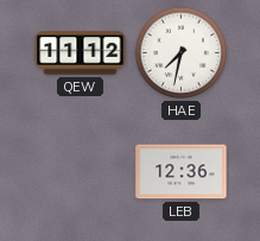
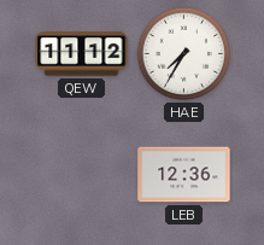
HAE: 7:32 -> 7:35
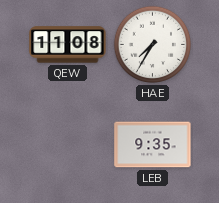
QEW: 11:12 -> 11:08
LEB: 12:36 -> 9:35
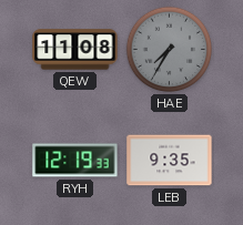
HAE dial: white -> grey
RYH: none -> 12:19
